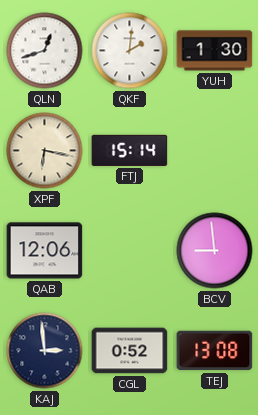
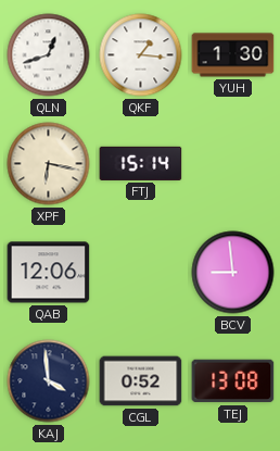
QKF: 2:01 -> 1:16
KAJ: 2:59 -> 3:59
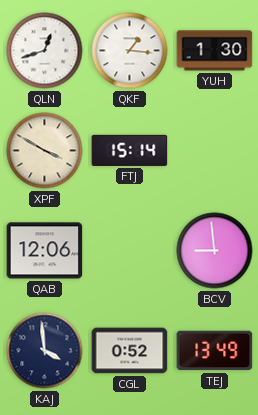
XPF: 6:17 -> 3:50
TEJ: 13:08 -> 13:49
